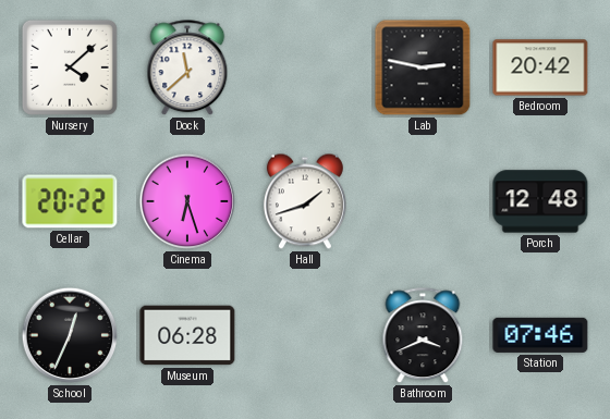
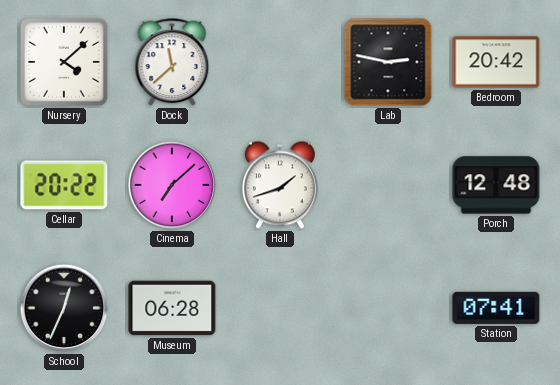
Cinema: 6:27 -> 7:08
Bathroom: 3:41 -> none
Station: 07:46 -> 07:41
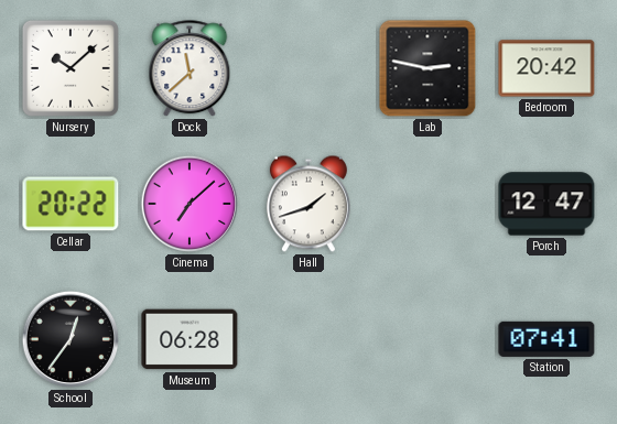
Nursery: 4:08 -> 10:08
Porch: 12:48 -> 12:47
School: 12:34 -> 12:36
